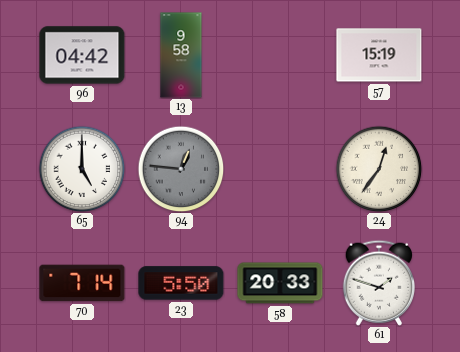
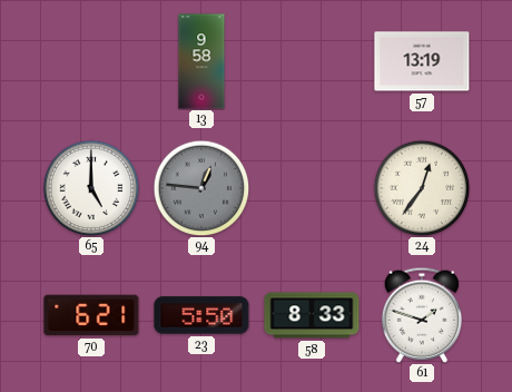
96: 04:42 -> none
57: 15:19 -> 13:19
70: 7:14 -> 6:21
58: 20:33 -> 8:33
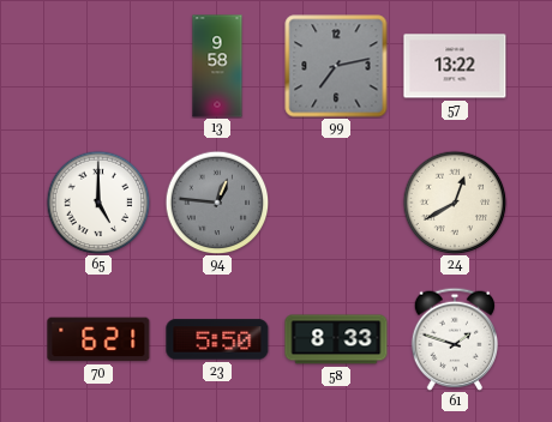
99: none -> 7:13
57: 13:19 -> 13:22
24: 12:36 -> 12:40
